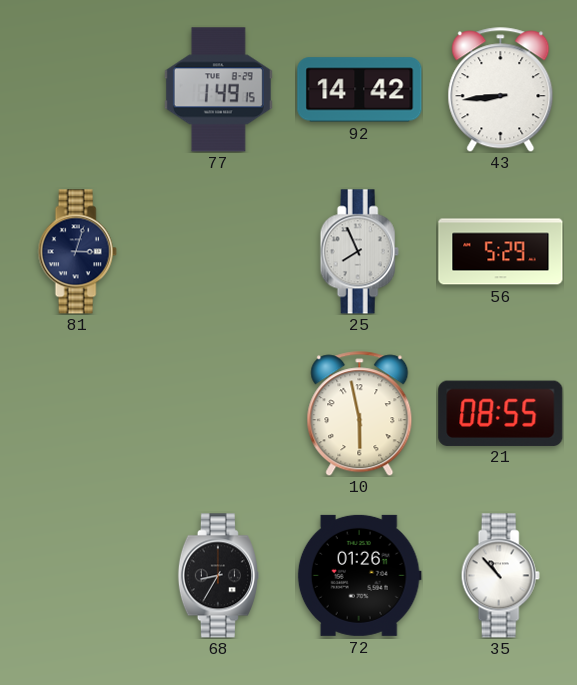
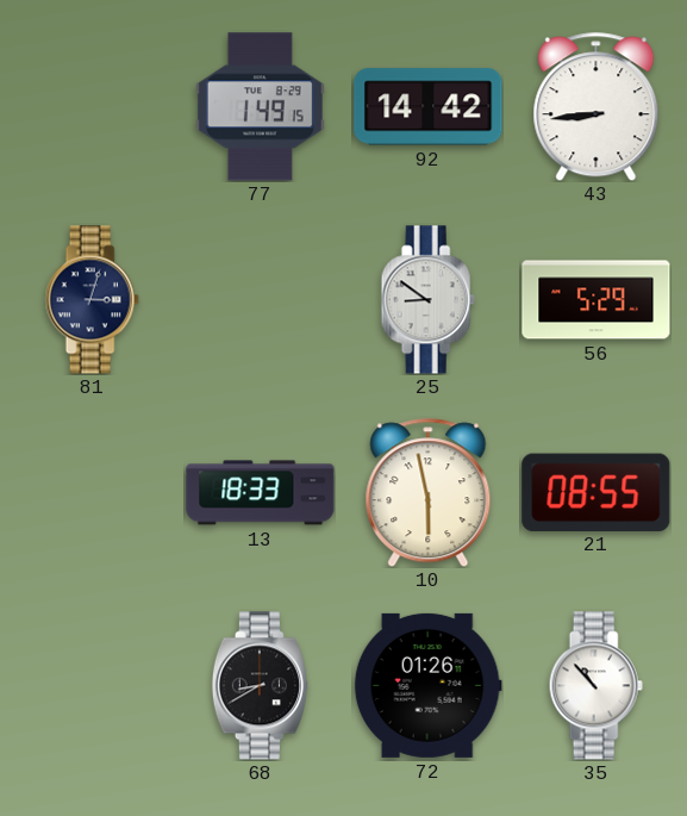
25: 7:56 -> 8:51
13: none -> 18:33
68: 8:35 -> 8:40
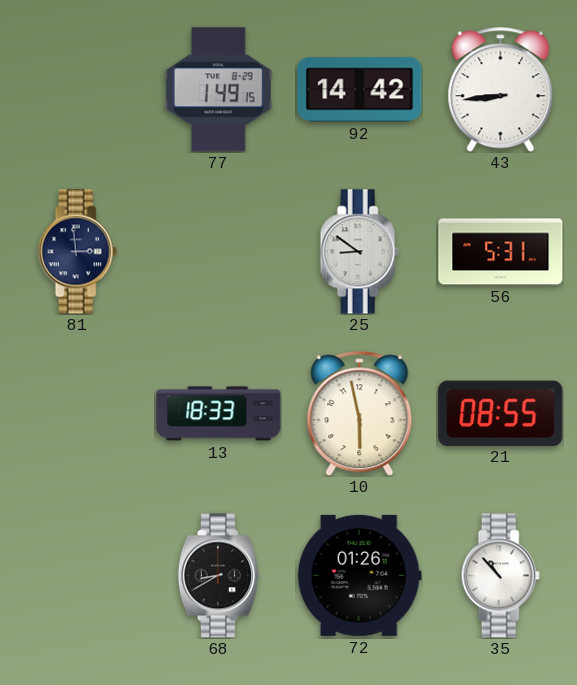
81: 3:03 -> 2:59
56: 5:29 -> 5:31
